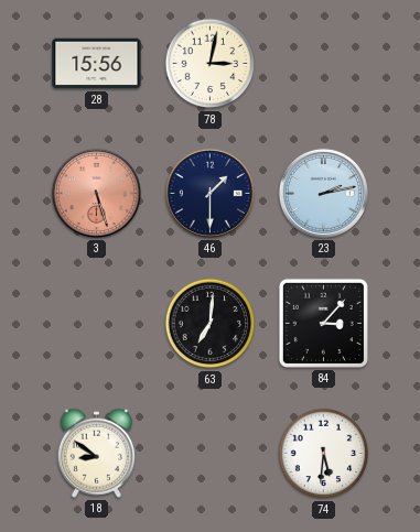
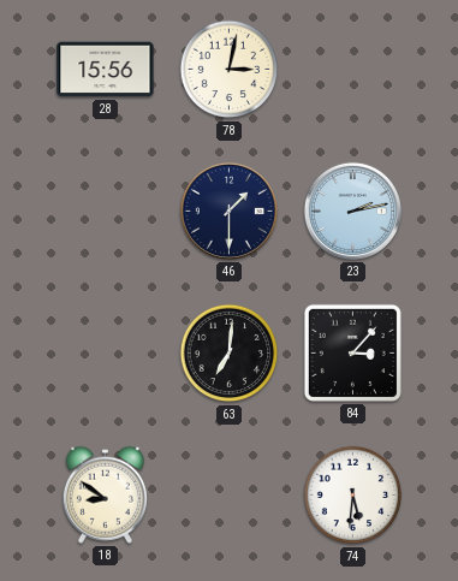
3: 5:27 -> none
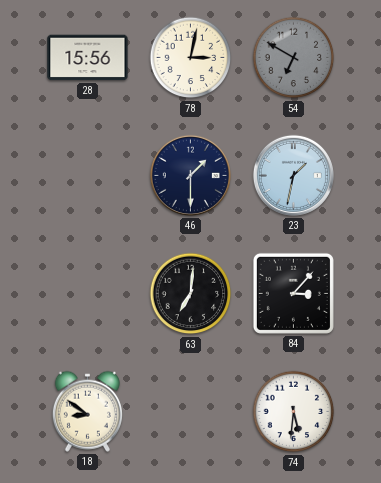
54: none -> 6:50
23: 2:13 -> 1:32
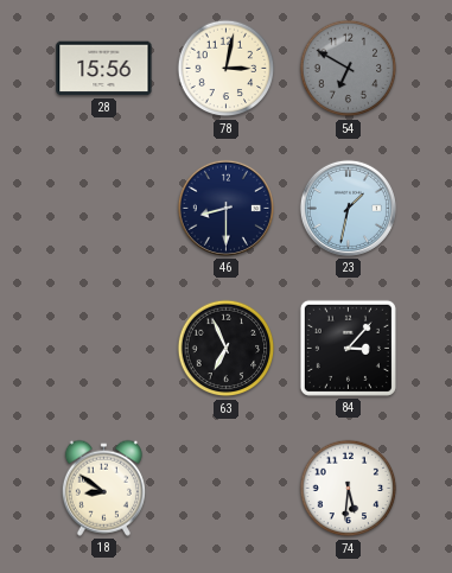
46: 1:30 -> 8:30
63: 7:01 -> 6:56
